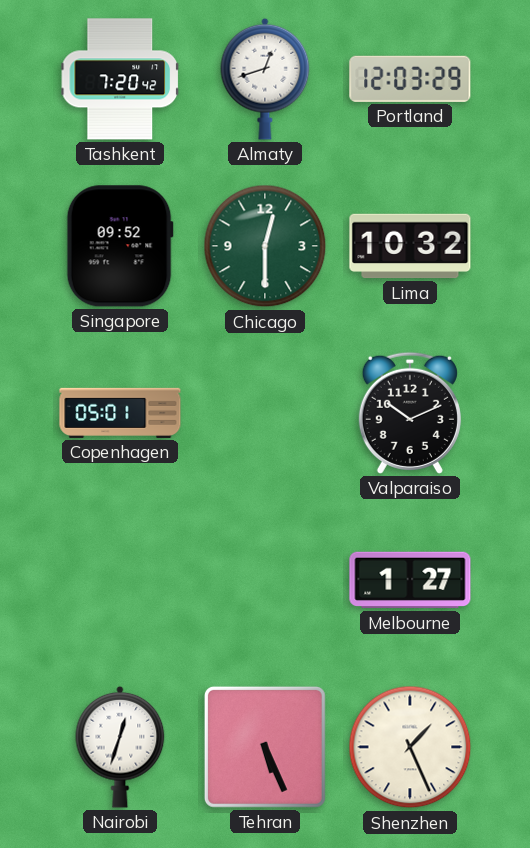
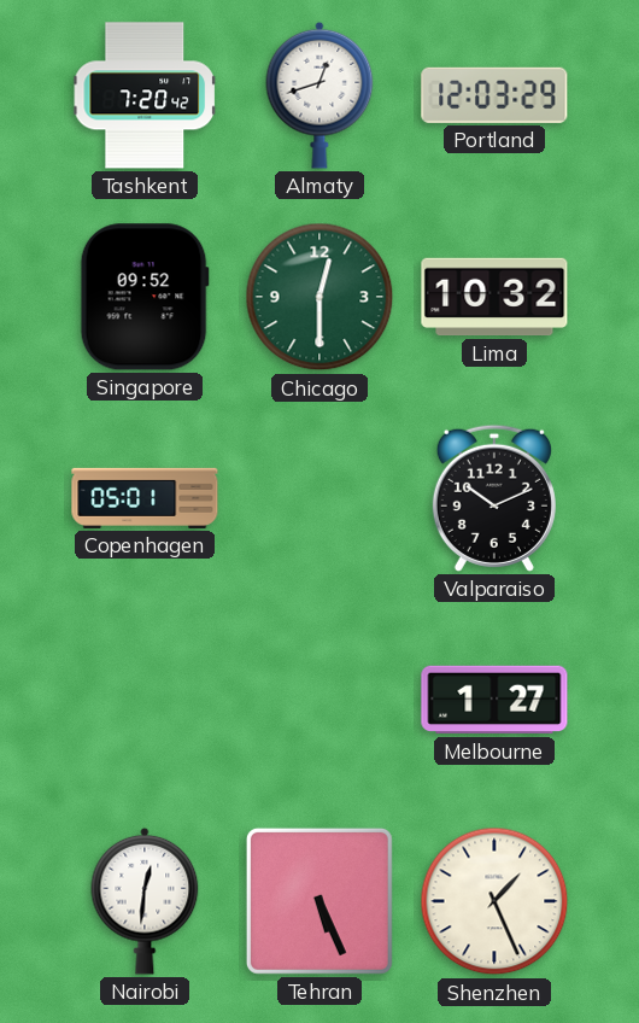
Nairobi: 12:33 -> 12:31
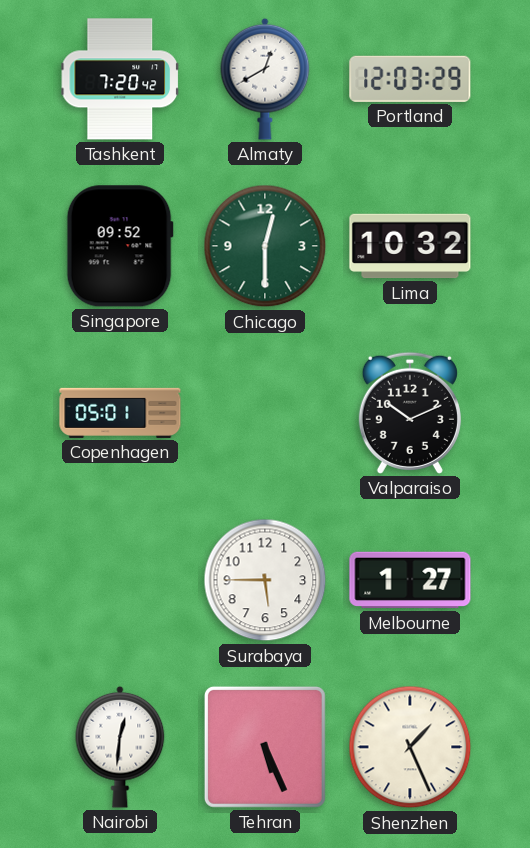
Almaty: 12:42 -> 12:40
Surabaya: none -> 5:45
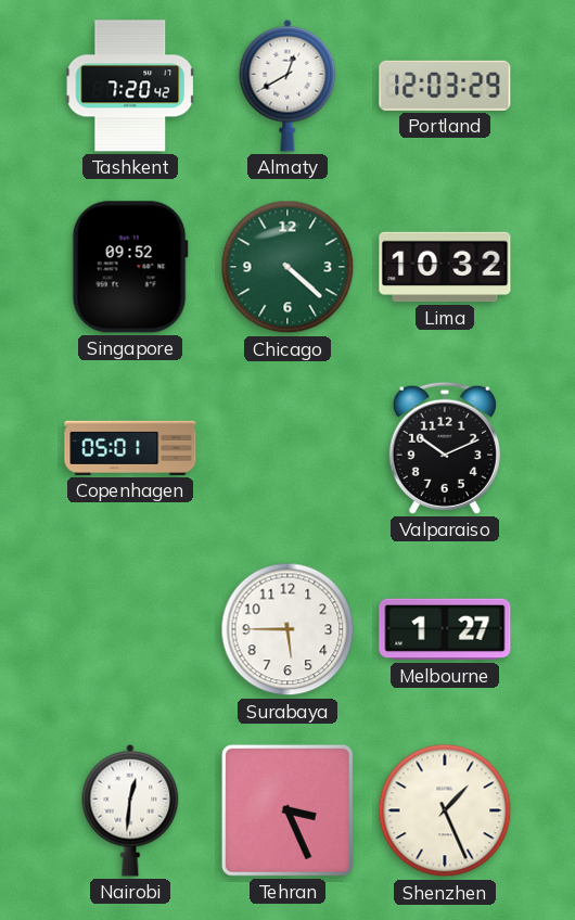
Chicago: 12:30 -> 4:22
Tehran: 5:26 -> 3:26
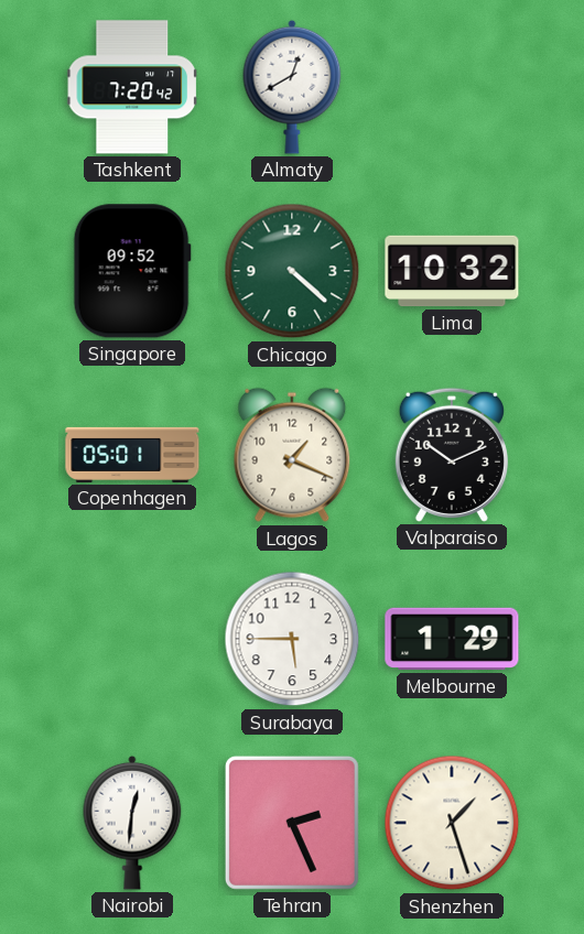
Portland: 12:03 -> none
Lagos: none -> 1:19
Melbourne: 1:27 -> 1:29
Tehran: 3:26 -> 2:26
Shenzhen: 1:26 -> 1:27
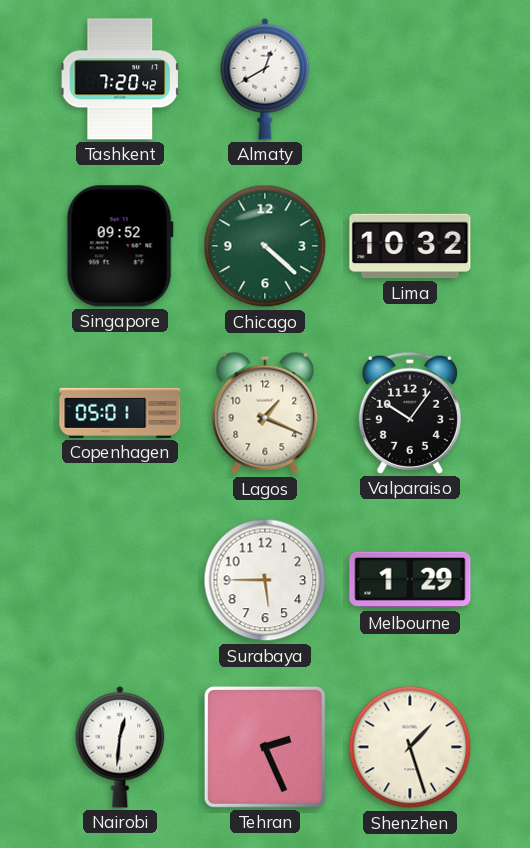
Valparaiso: 10:11 -> 10:06
